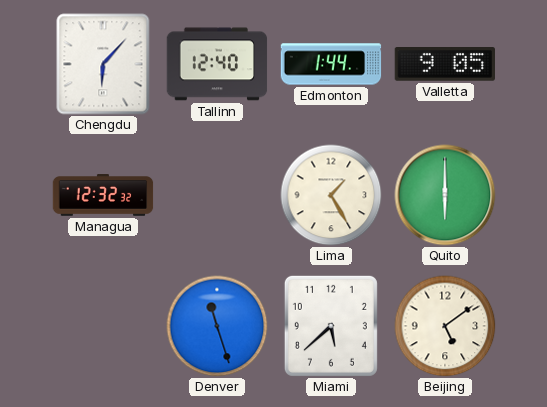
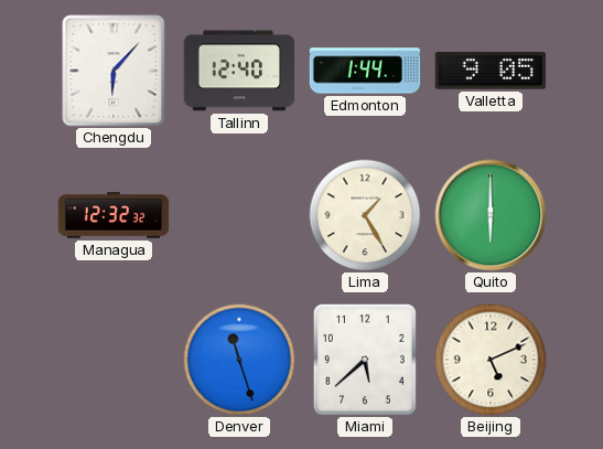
Beijing: 5:09 -> 5:11
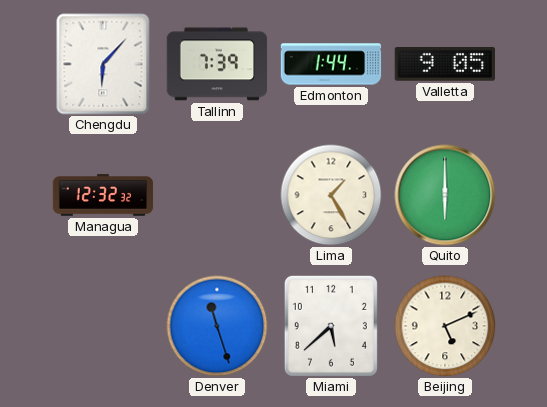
Tallinn: 12:40 -> 7:39
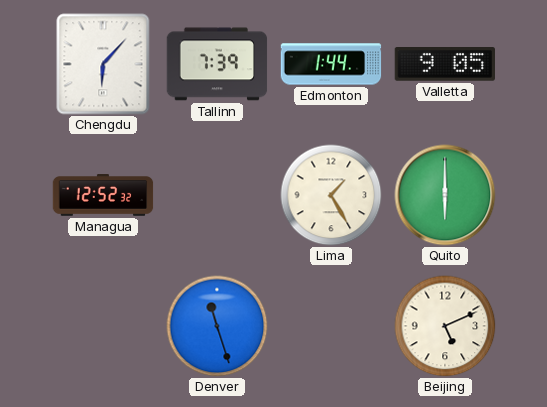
Managua: 12:32 -> 12:52
Miami: 5:38 -> none
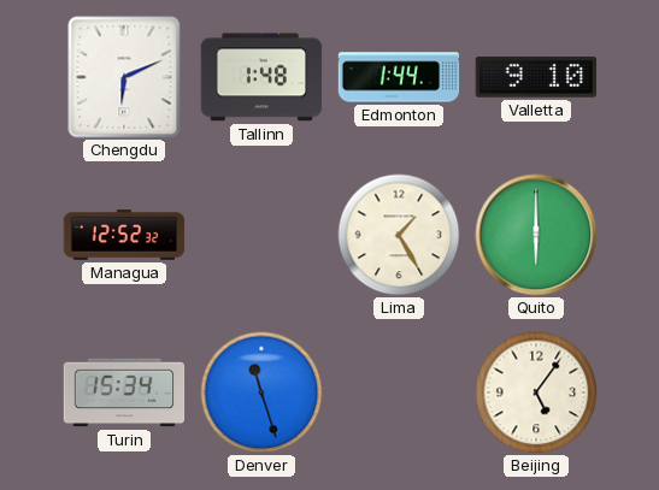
Chengdu: 6:07 -> 6:11
Tallinn: 7:39 -> 1:48
Valletta: 9:05 -> 9:10
Turin: none -> 15:34
Beijing: 5:11 -> 5:06
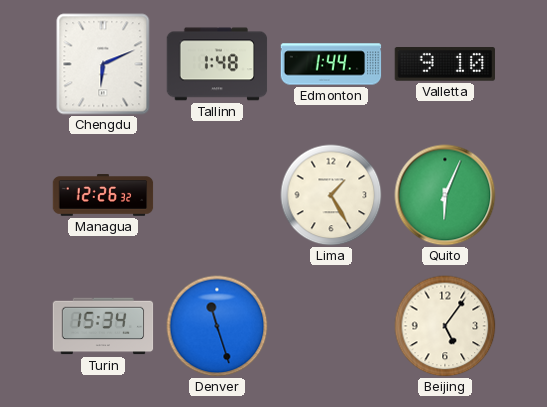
Managua: 12:52 -> 12:26
Quito: 6:00 -> 6:04
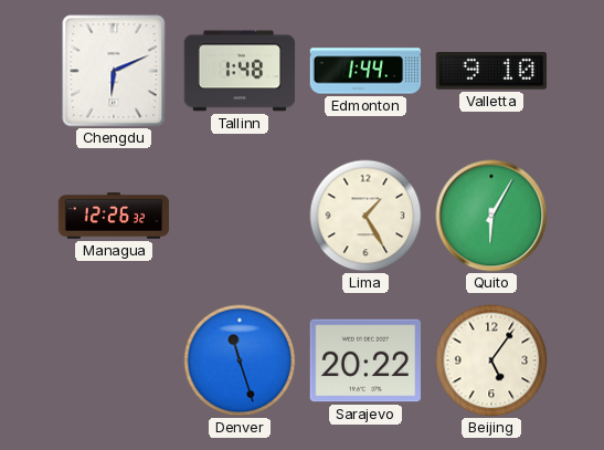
Quito: 6:04 -> 6:05
Turin: 15:34 -> none
Sarajevo: none -> 20:22
